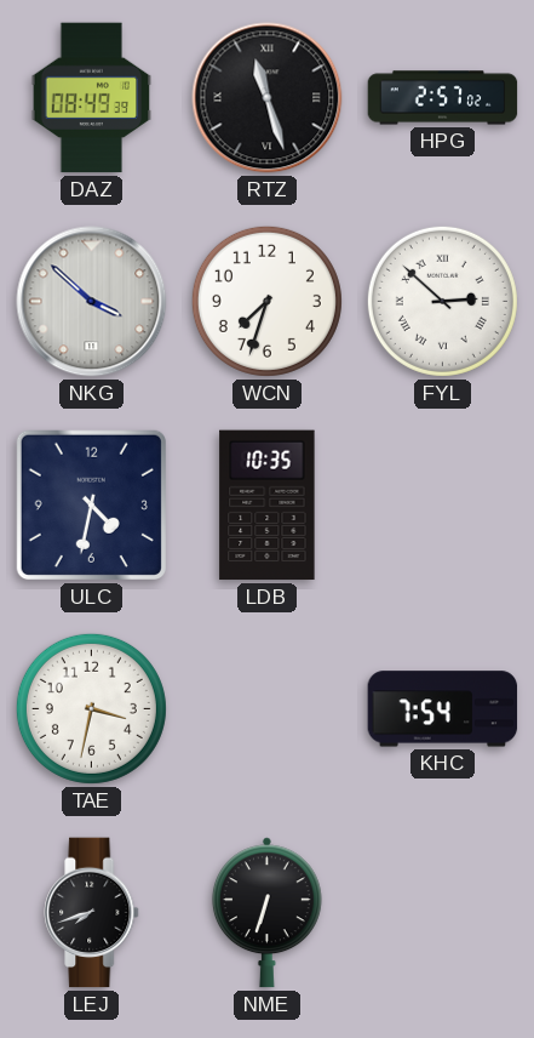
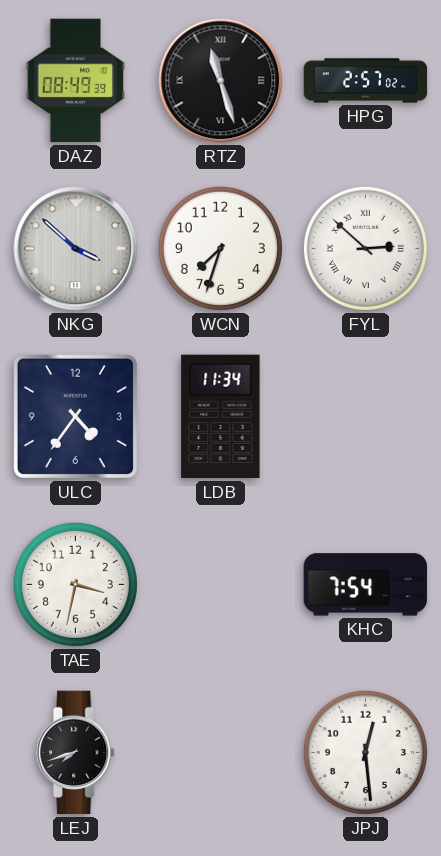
ULC: 4:32 -> 4:36
LDB: 10:35 -> 11:34
NME: 6:33 -> none
JPJ: none -> 12:29
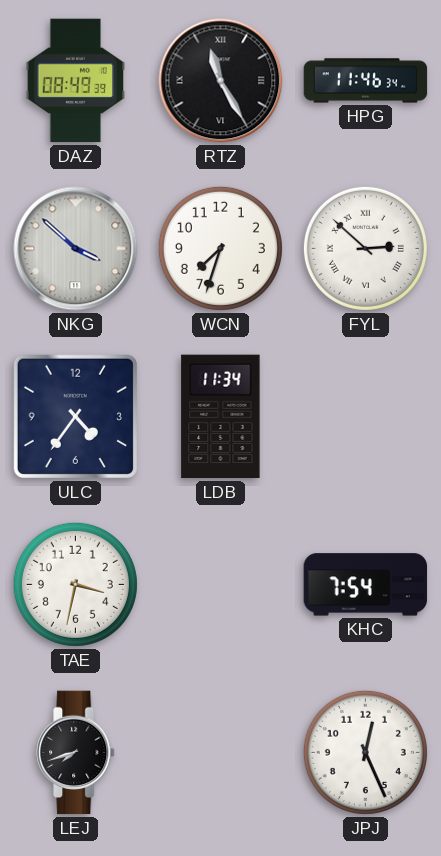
RTZ: 11:27 -> 11:25
HPG: 2:57 -> 11:46
JPJ: 12:29 -> 12:26
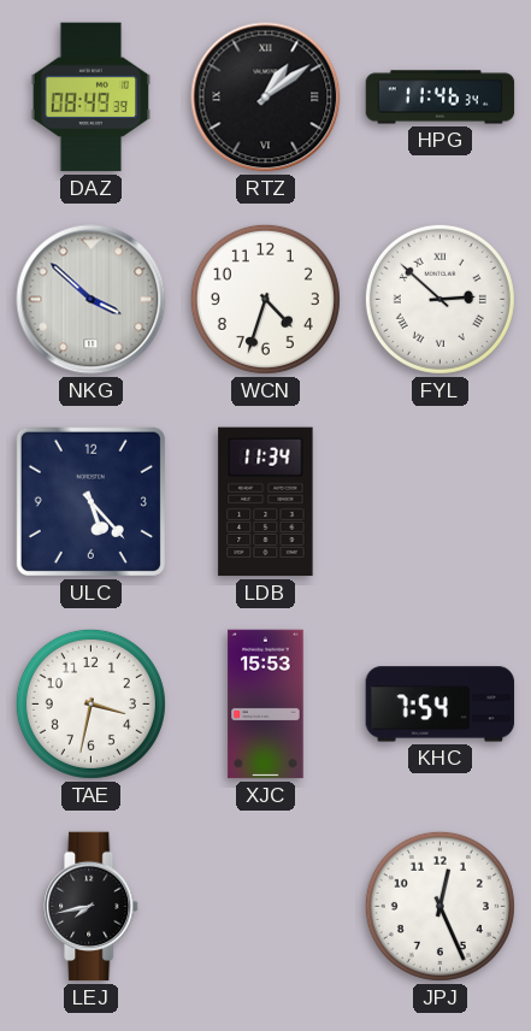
RTZ: 11:25 -> 1:09
WCN: 7:33 -> 4:33
ULC: 4:36 -> 5:23
XJC: none -> 15:53
LEJ: 7:42 -> 7:43
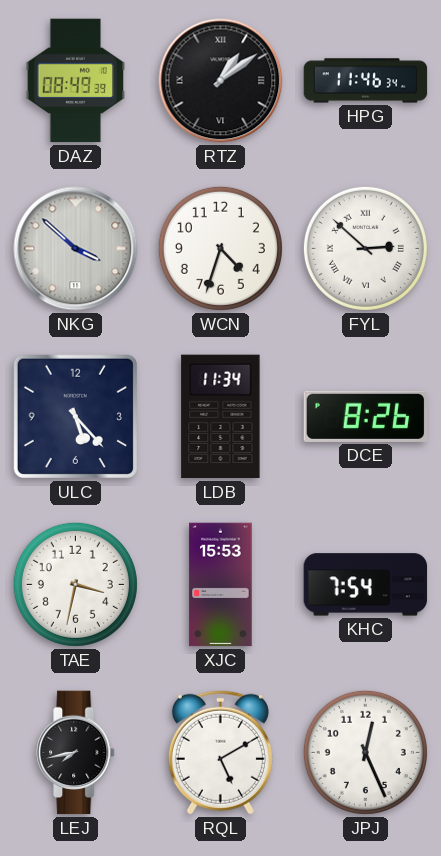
DCE: none -> 8:26
RQL: none -> 5:10
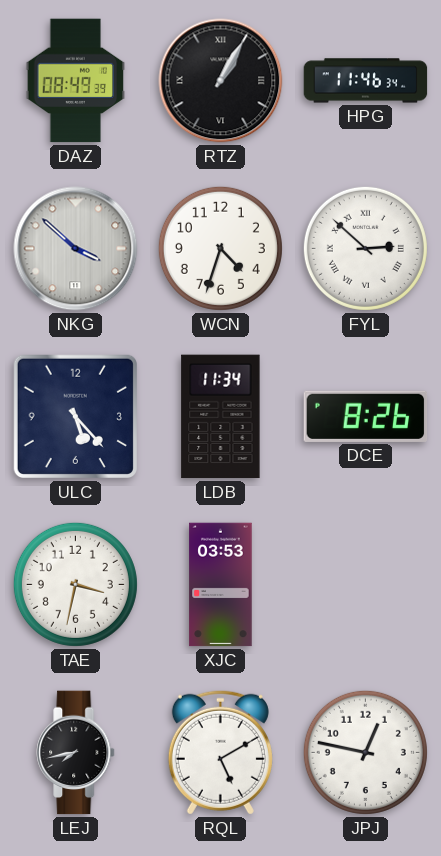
RTZ: 1:09 -> 1:05
XJC: 15:53 -> 03:53
KHC: 7:54 -> none
JPJ: 12:26 -> 12:47
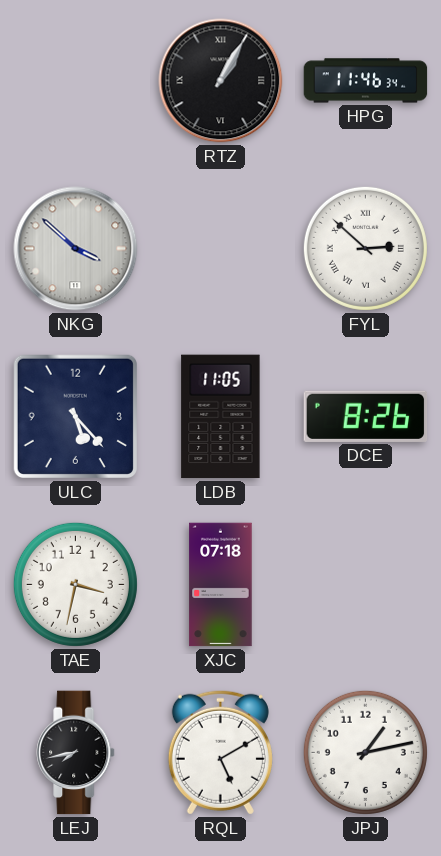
DAZ: 08:49 -> none
WCN: 4:33 -> none
LDB: 11:34 -> 11:05
XJC: 03:53 -> 07:18
JPJ: 12:47 -> 1:13
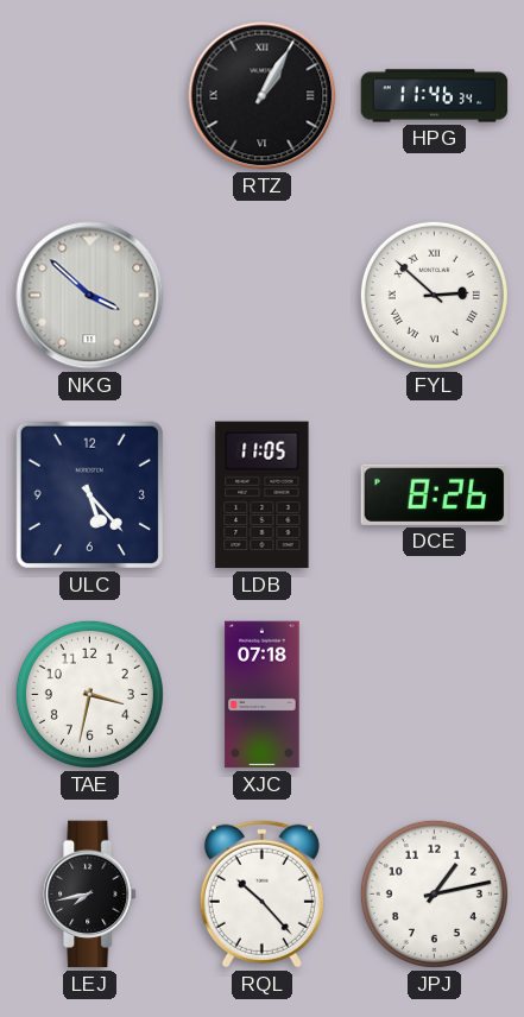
RQL: 5:10 -> 10:23
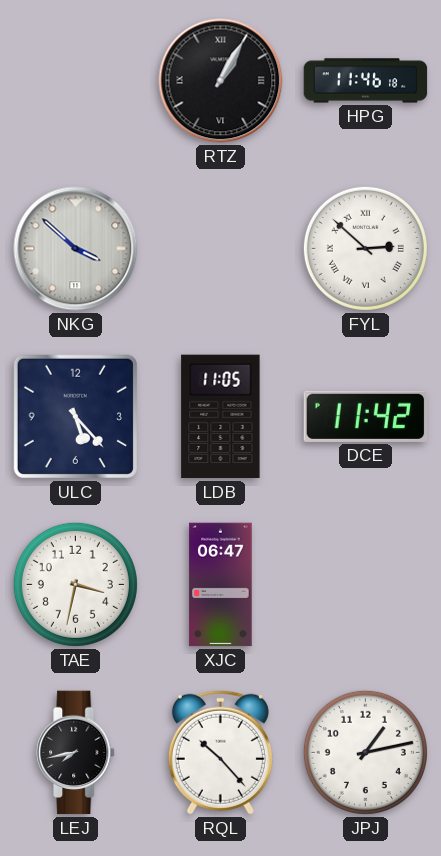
HPG: 11:46:34 -> 11:46:18
DCE: 8:26 -> 11:42
XJC: 07:18 -> 06:47
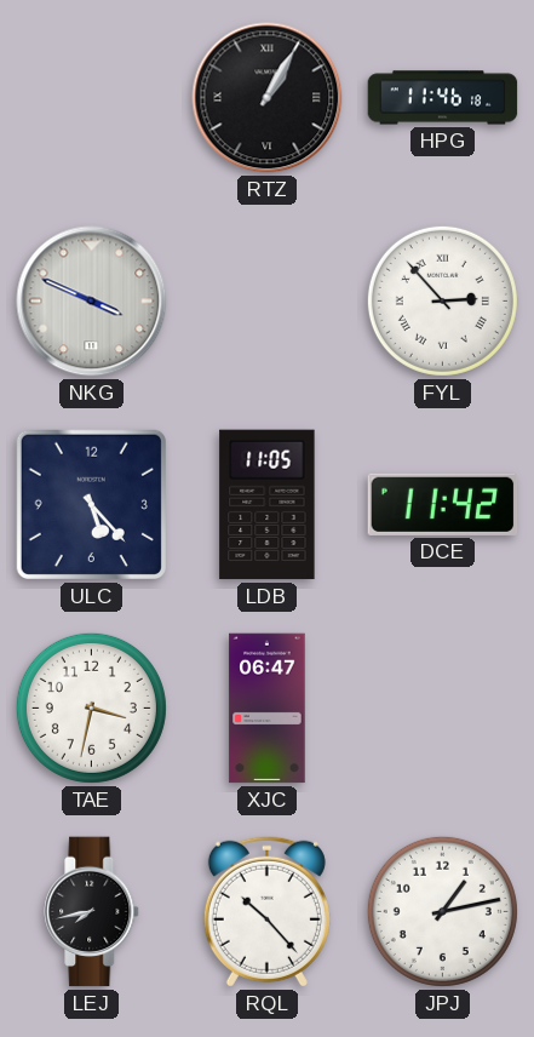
NKG: 3:52 -> 3:49
FYL: 2:52 -> 2:53
